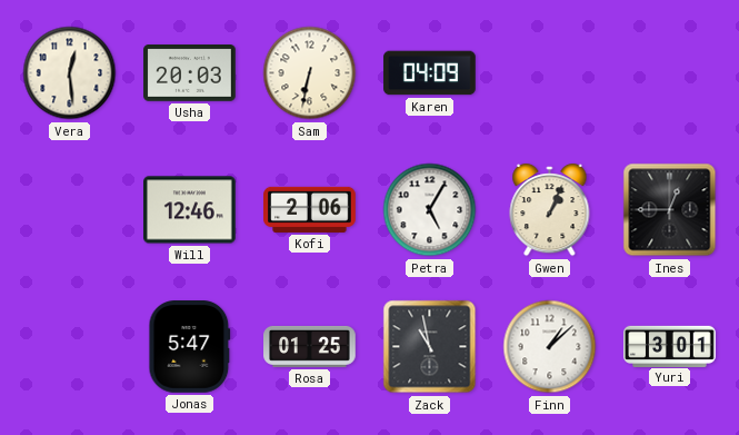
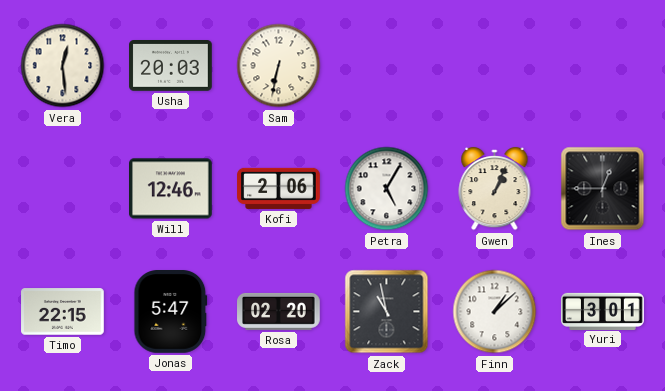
Karen: 04:09 -> none
Timo: none -> 22:15
Rosa: 01:25 -> 02:20
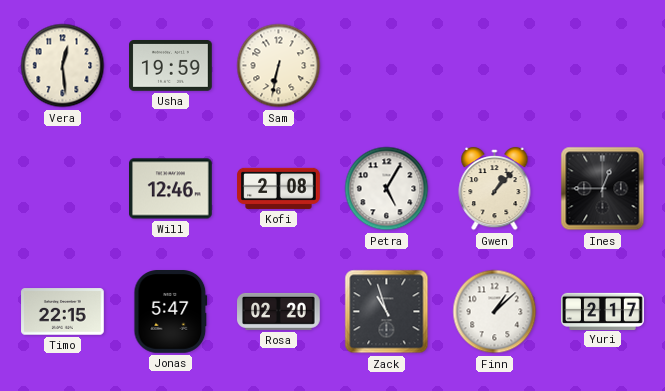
Usha: 20:03 -> 19:59
Kofi: 2:06 -> 2:08
Gwen: 1:04 -> 1:07
Zack: 10:58 -> 10:57
Yuri: 3:01 -> 2:17
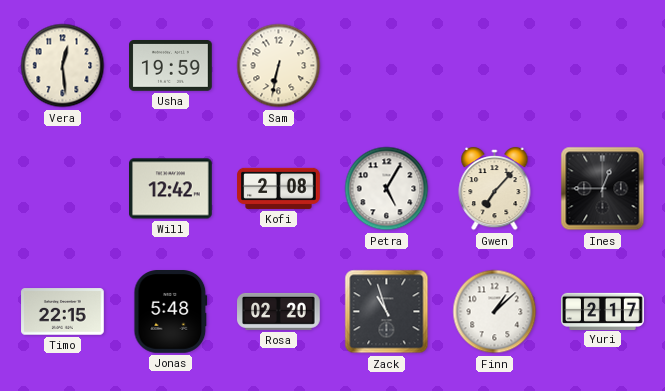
Will: 12:46 -> 12:42
Gwen: 1:07 -> 7:07
Jonas: 5:47 -> 5:48
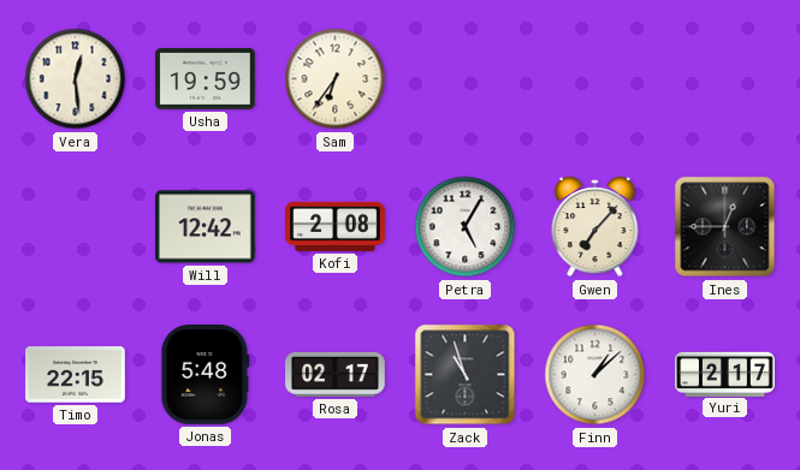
Sam: 6:32 -> 6:36
Rosa: 02:20 -> 02:17
